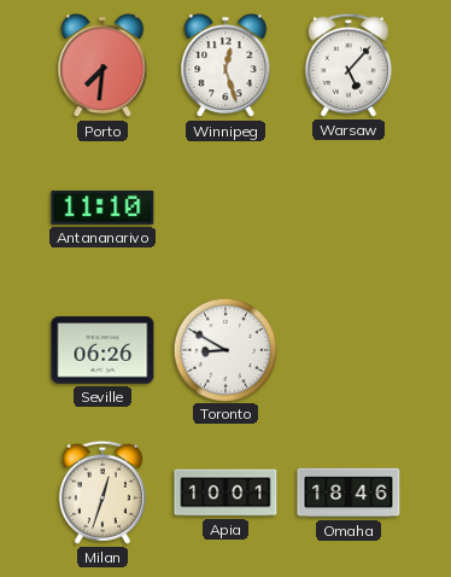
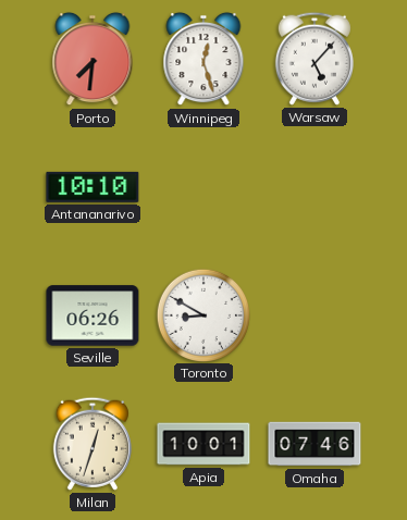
Antananarivo: 11:10 -> 10:10
Omaha: 18:46 -> 07:46
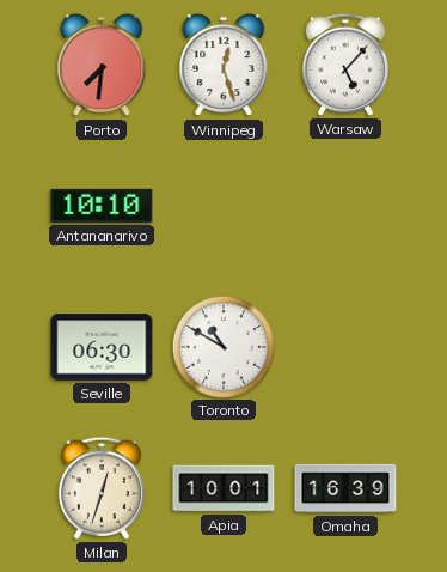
Seville: 06:26 -> 06:30
Toronto: 8:50 -> 10:50
Omaha: 07:46 -> 16:39
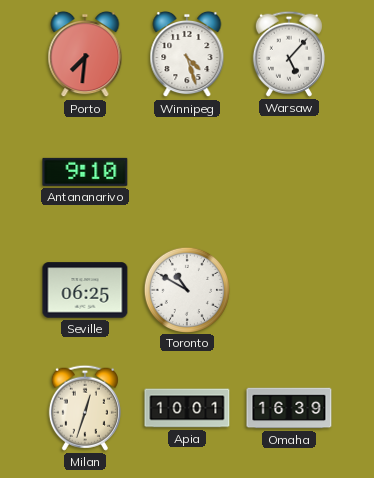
Winnipeg: 12:27 -> 4:27
Antananarivo: 10:10 -> 9:10
Seville: 06:30 -> 06:25
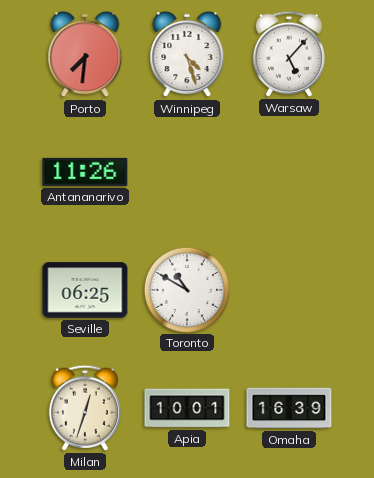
Antananarivo: 9:10 -> 11:26
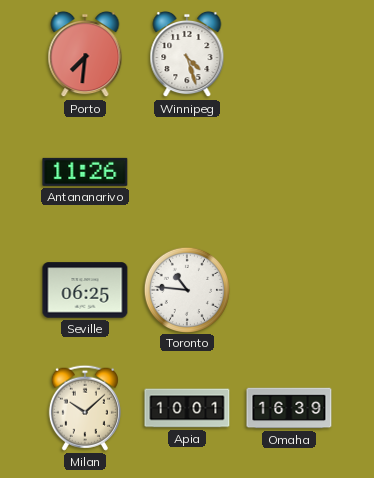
Warsaw: 5:07 -> none
Toronto: 10:50 -> 10:46
Milan: 12:33 -> 10:08
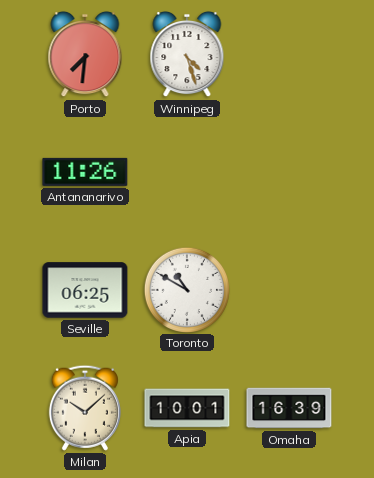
Toronto: 10:46 -> 10:50
